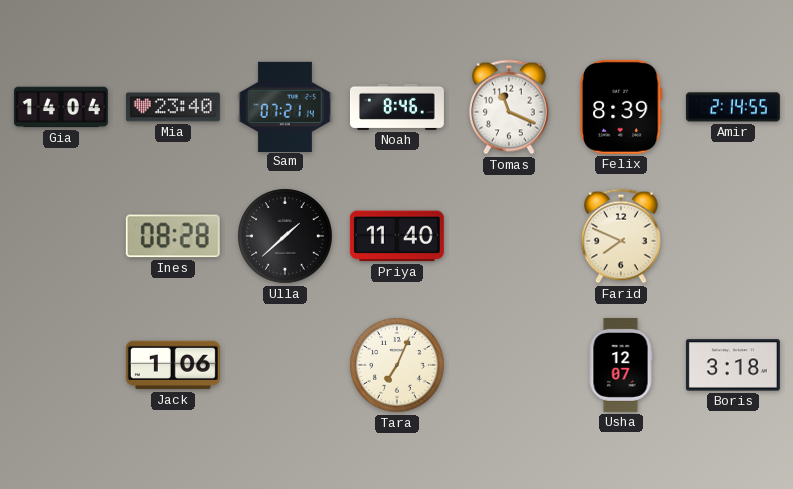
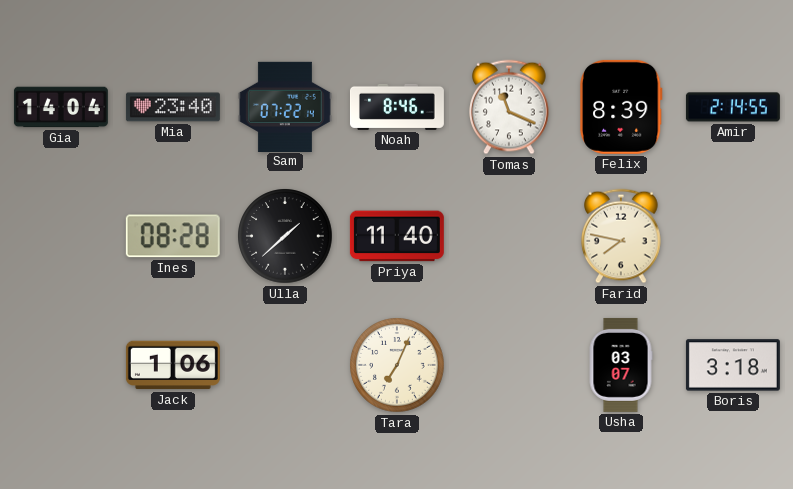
Sam: 07:21 -> 07:22
Farid: 7:49 -> 7:47
Usha: 12:07 -> 03:07
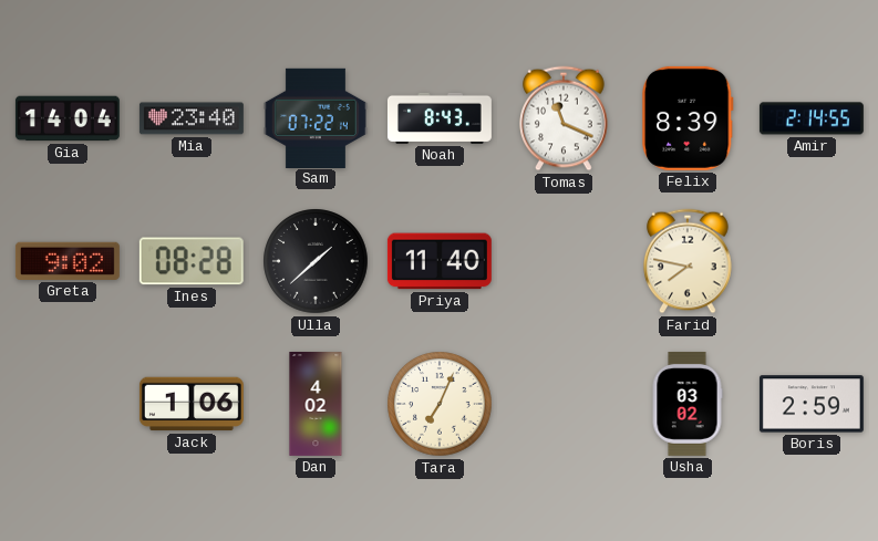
Noah: 8:46 -> 8:43
Greta: none -> 9:02
Dan: none -> 4:02
Usha: 03:07 -> 03:02
Boris: 3:18 -> 2:59
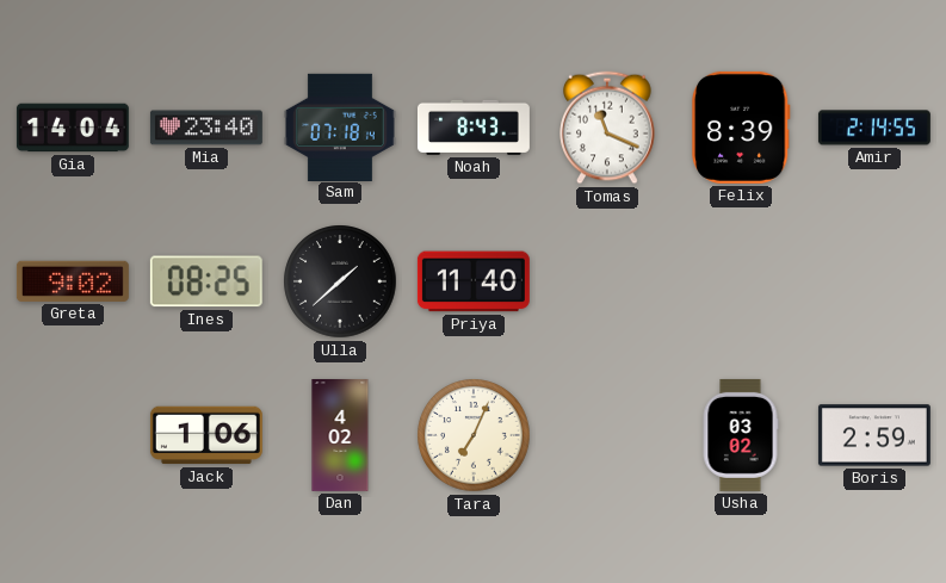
Sam: 07:22 -> 07:18
Ines: 08:28 -> 08:25
Farid: 7:47 -> none
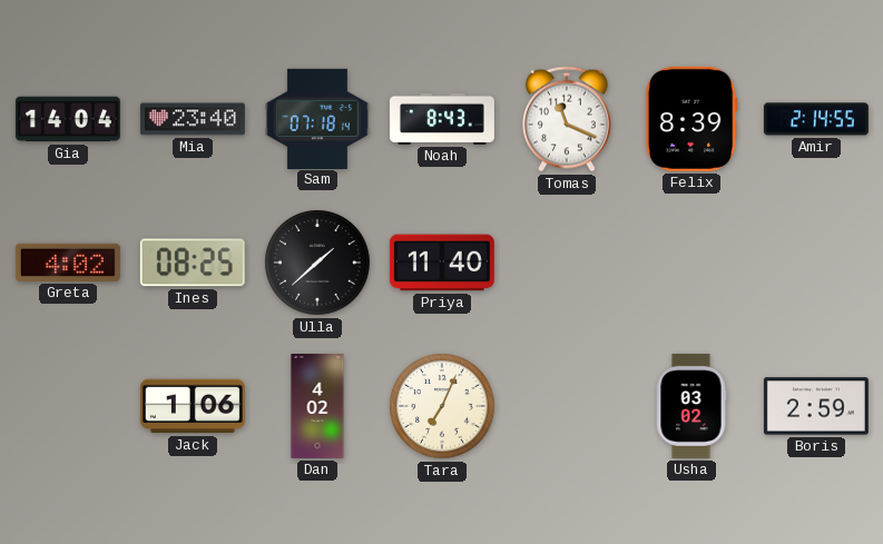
Greta: 9:02 -> 4:02
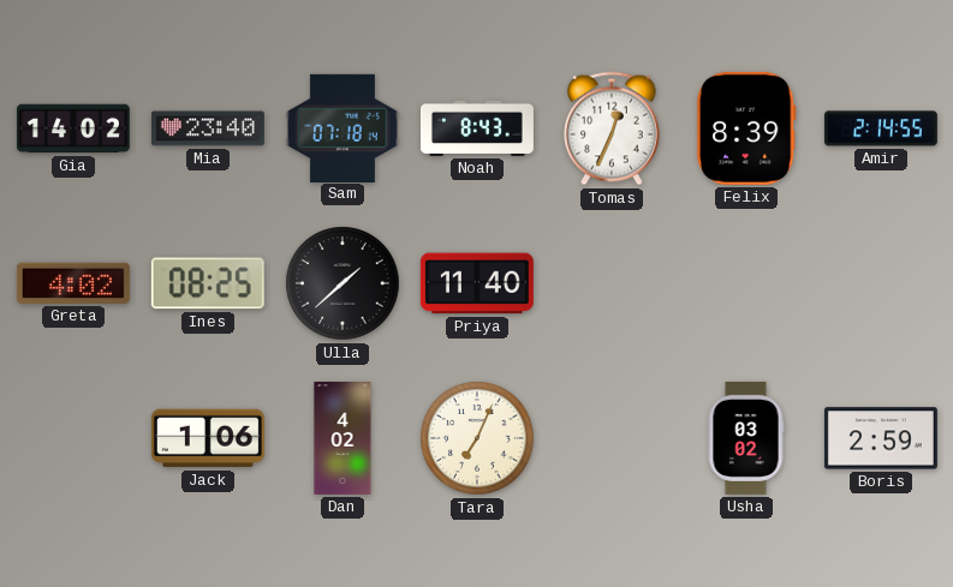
Gia: 14:04 -> 14:02
Tomas: 11:19 -> 12:34
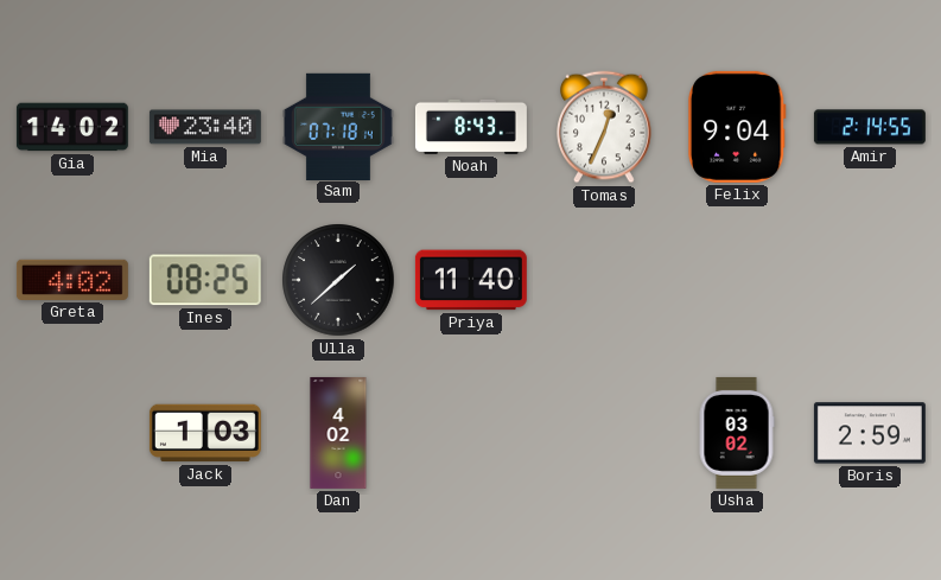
Felix: 8:39 -> 9:04
Jack: 1:06 -> 1:03
Tara: 7:04 -> none
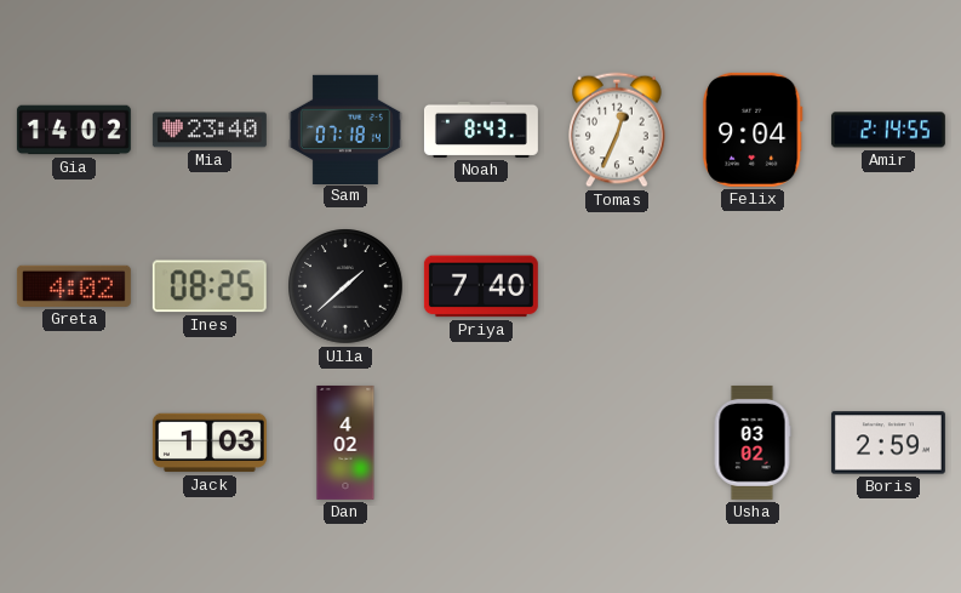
Priya: 11:40 -> 7:40
